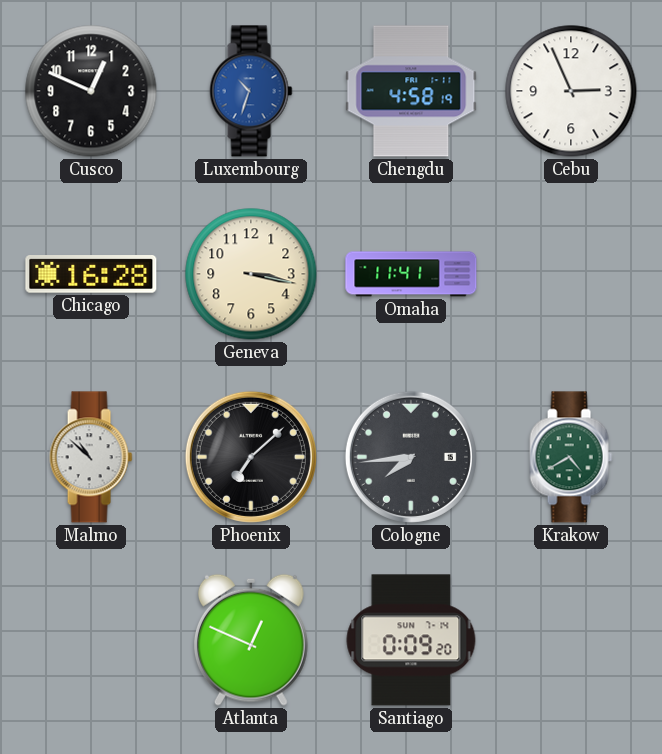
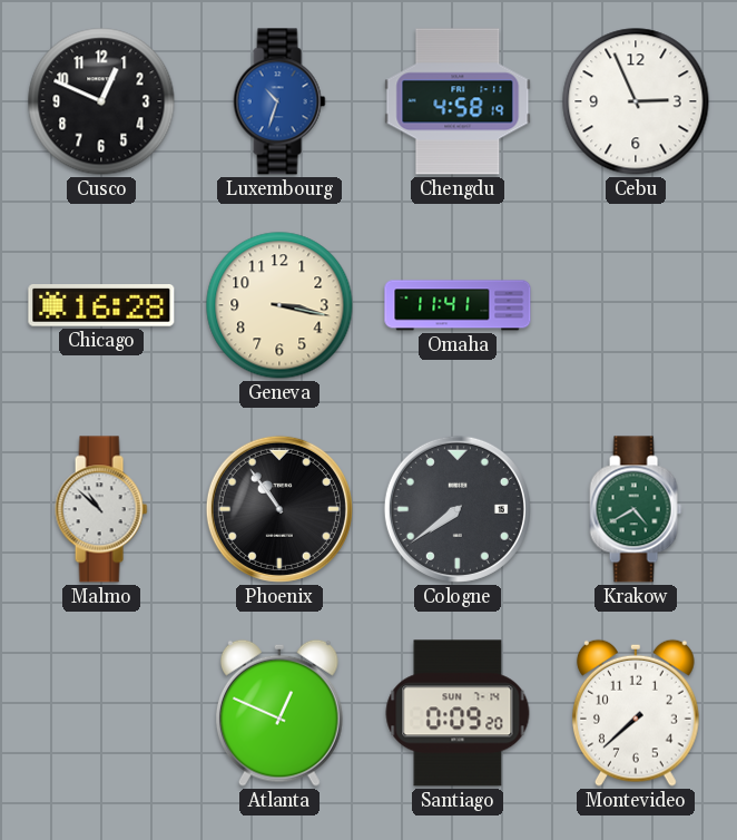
Phoenix: 7:08 -> 10:54
Cologne: 7:44 -> 7:39
Montevideo: none -> 7:38
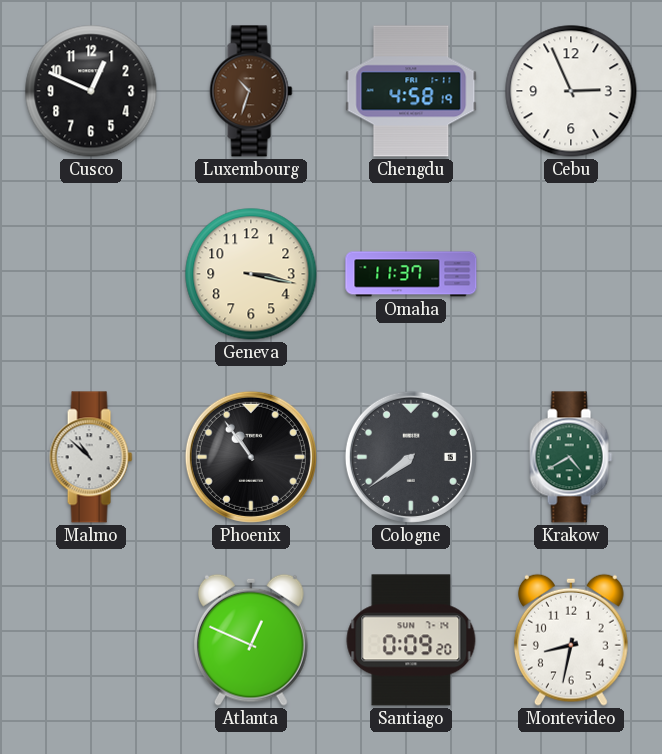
Luxembourg dial: blue -> brown
Chicago: 16:28 -> none
Omaha: 11:41 -> 11:37
Montevideo: 7:38 -> 8:32
